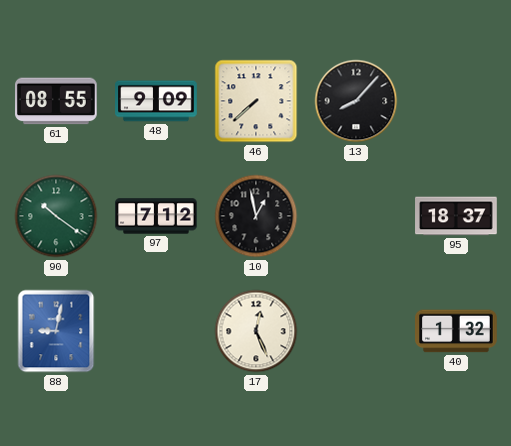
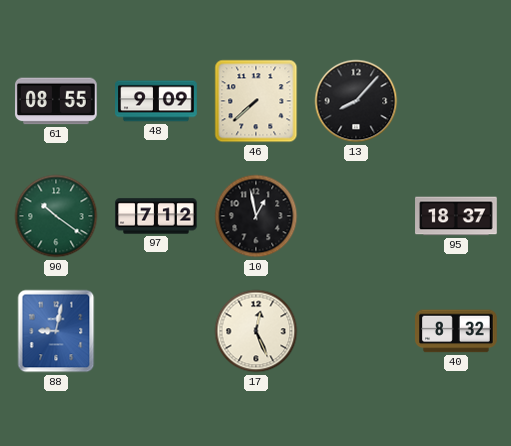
40: 1:32 -> 8:32
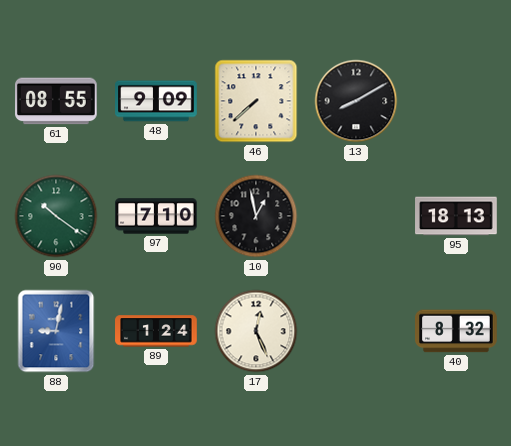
13: 8:07 -> 8:10
97: 7:12 -> 7:10
95: 18:37 -> 18:13
89: none -> 1:24
